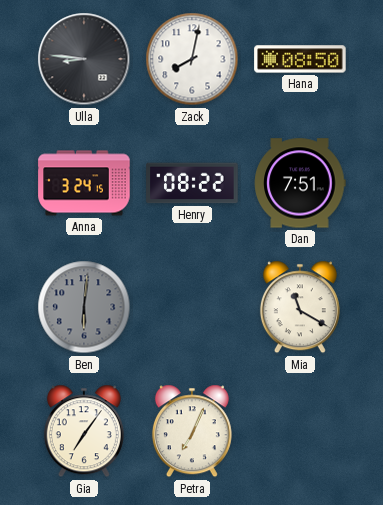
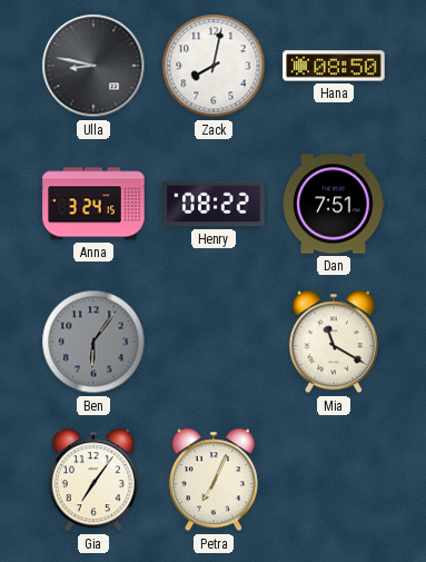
Ulla: 8:46 -> 8:47
Ben: 6:01 -> 6:06
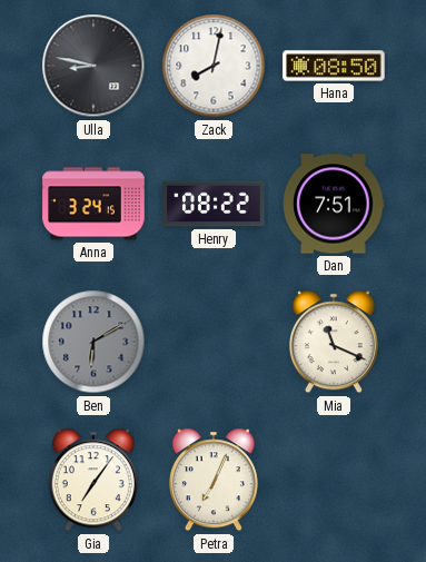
Ben: 6:06 -> 6:10
Mia: 11:20 -> 11:19
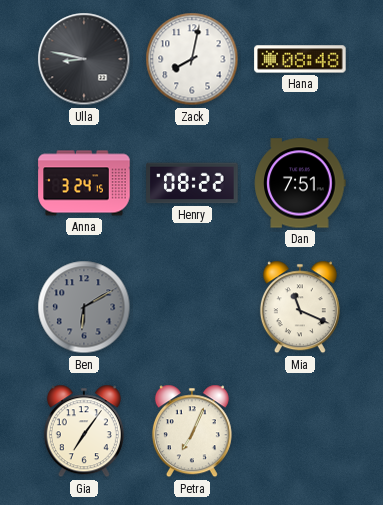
Hana: 08:50 -> 08:48
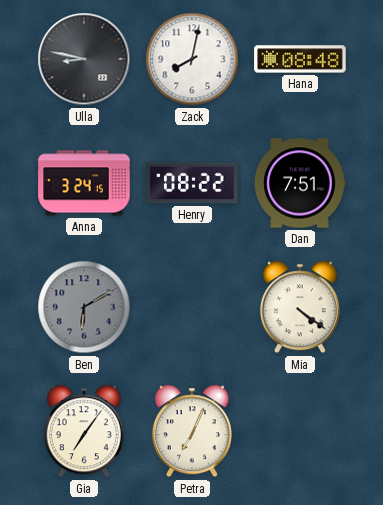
Mia: 11:19 -> 4:21
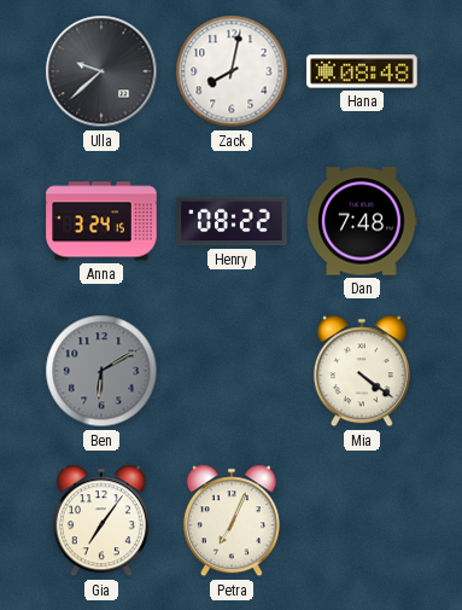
Ulla: 8:47 -> 9:38
Dan: 7:51 -> 7:48
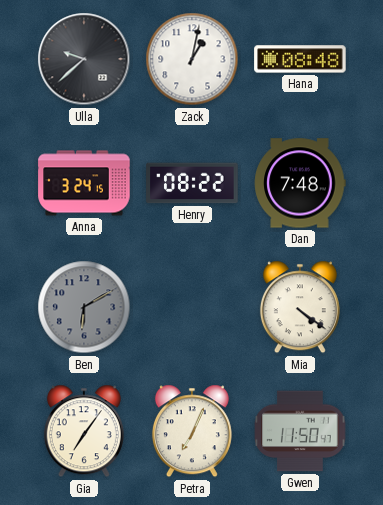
Zack: 8:02 -> 1:02
Gwen: none -> 11:50
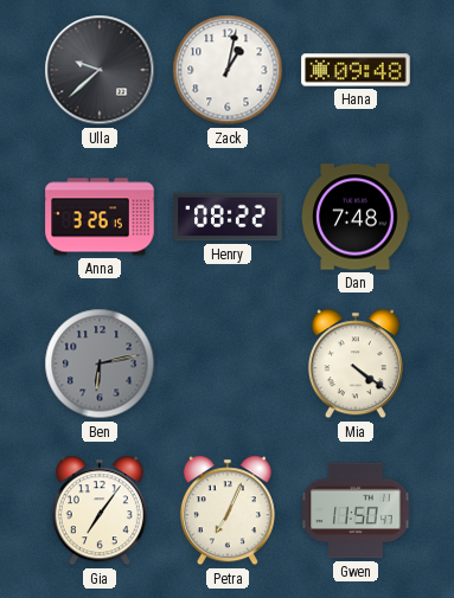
Hana: 08:48 -> 09:48
Anna: 3:24 -> 3:26
Ben: 6:10 -> 6:13
